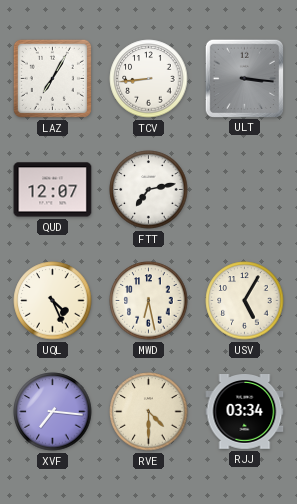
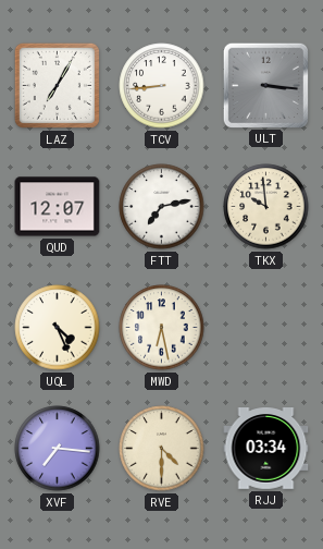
TKX: none -> 9:59
USV: 5:05 -> none
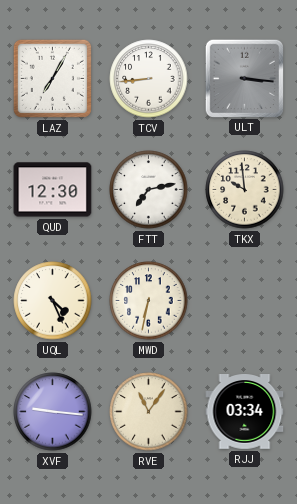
QUD: 12:07 -> 12:30
MWD: 6:28 -> 6:32
XVF: 7:16 -> 9:16
RVE: 4:30 -> 11:06
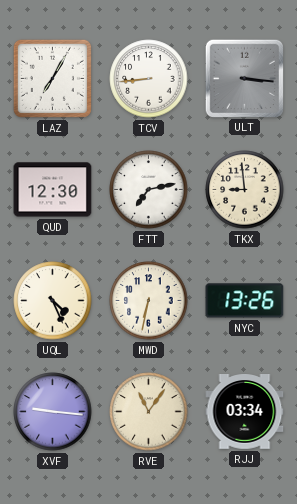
TKX: 9:59 -> 8:59
NYC: none -> 13:26
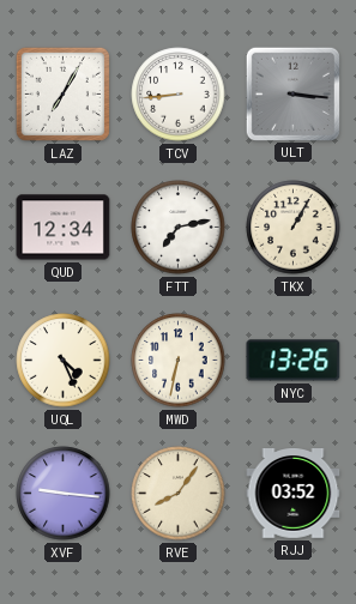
QUD: 12:30 -> 12:34
TKX: 8:59 -> 1:05
RVE: 11:06 -> 8:06
RJJ: 03:34 -> 03:52
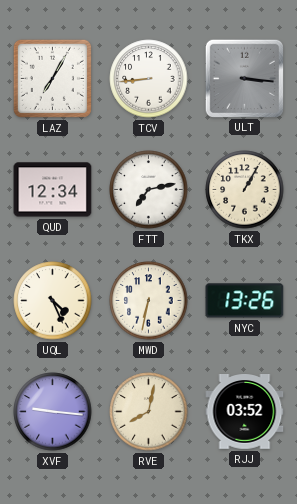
RVE: 8:06 -> 8:02
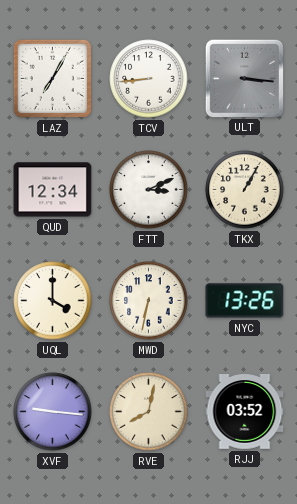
FTT: 7:13 -> 3:11
UQL: 4:26 -> 4:00
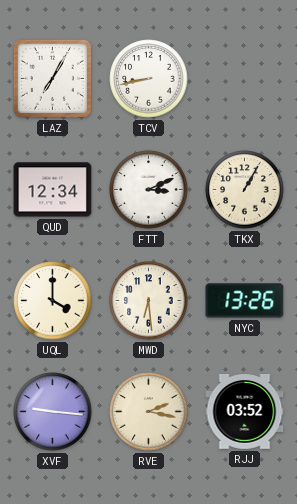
TCV: 8:44 -> 8:43
ULT: 3:16 -> none
MWD: 6:32 -> 6:29
RVE: 8:02 -> 2:17
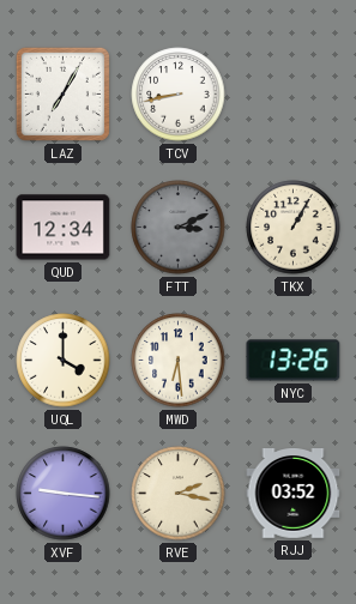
FTT dial: white -> grey
